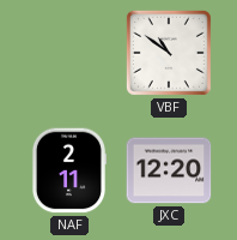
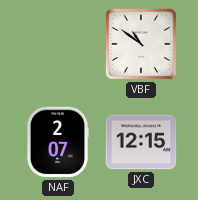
NAF: 2:11 -> 2:07
JXC: 12:20 -> 12:15
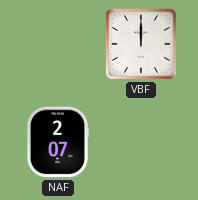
VBF: 10:51 -> 12:00
JXC: 12:15 -> none
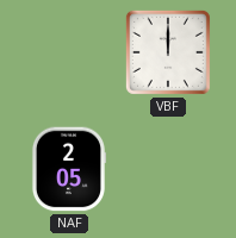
NAF: 2:07 -> 2:05
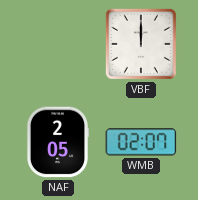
WMB: none -> 02:07
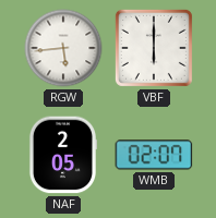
RGW: none -> 5:44
VBF: 12:00 -> 6:00
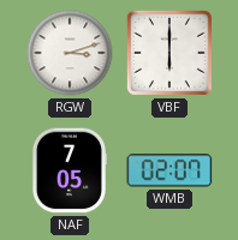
RGW: 5:44 -> 3:12
NAF: 2:05 -> 7:05
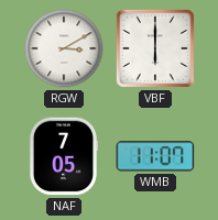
RGW: 3:12 -> 3:10
WMB: 02:07 -> 11:07
